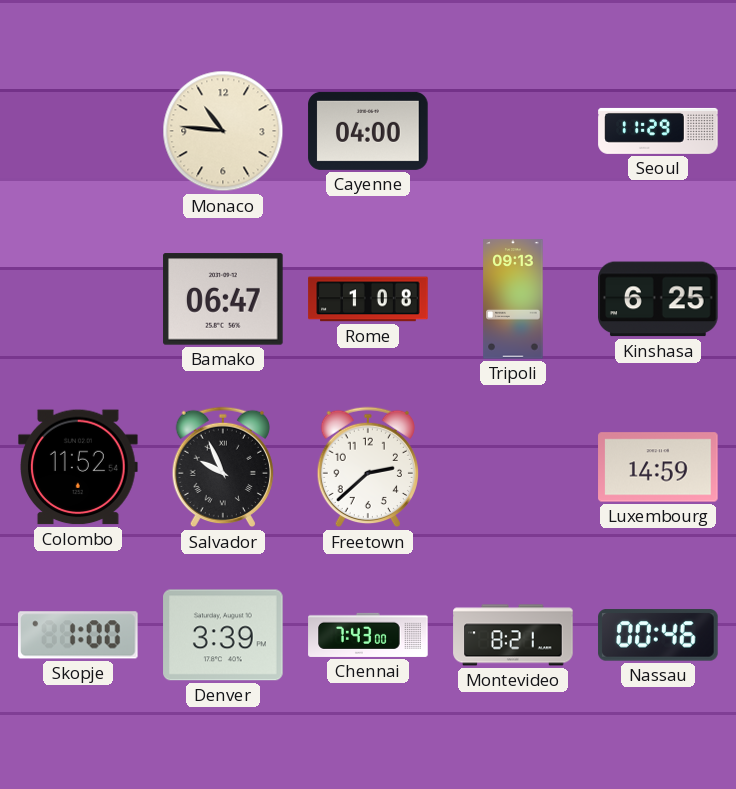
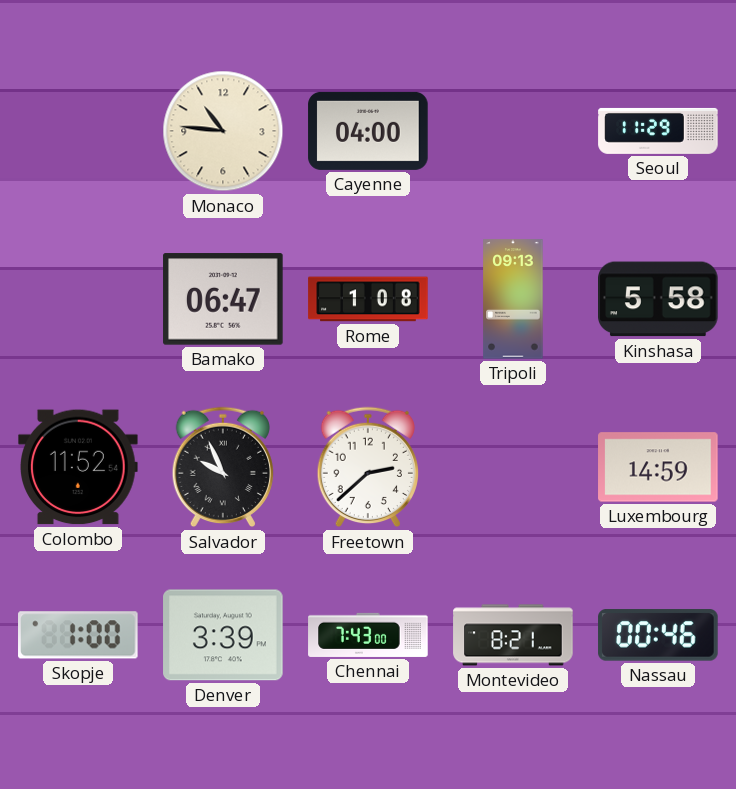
Kinshasa: 6:25 -> 5:58
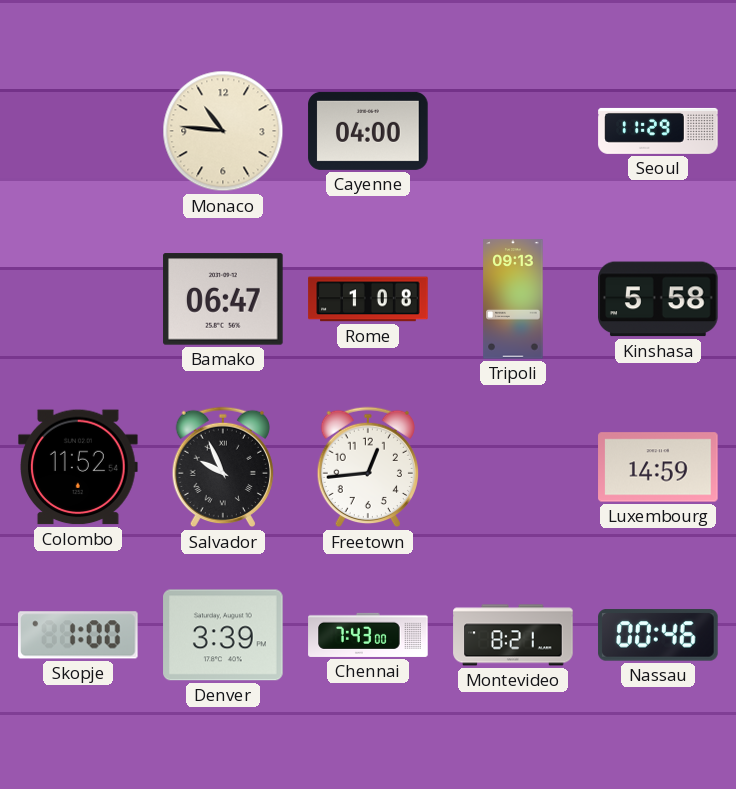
Freetown: 2:38 -> 12:44
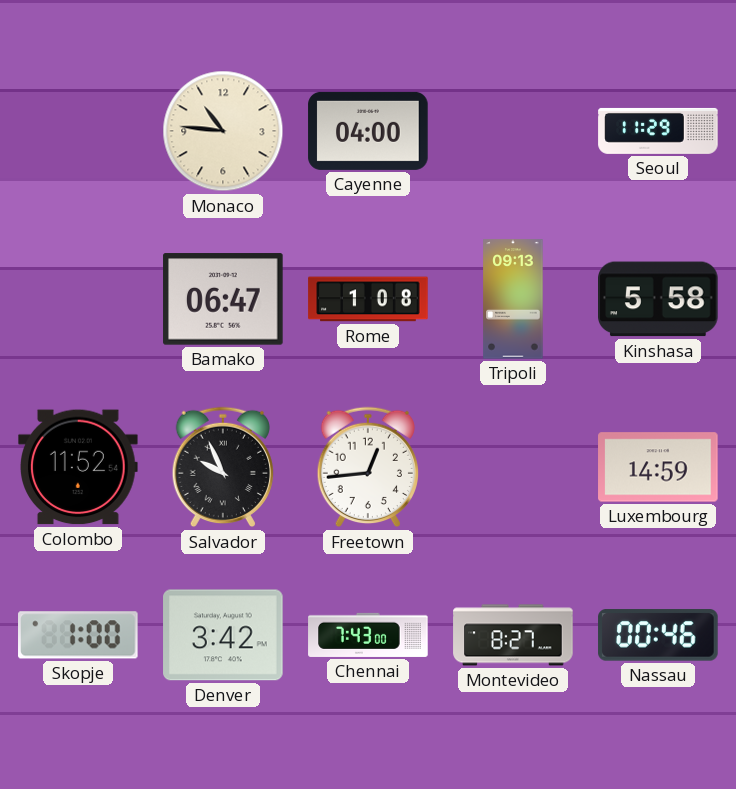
Denver: 3:39 -> 3:42
Montevideo: 8:21 -> 8:27
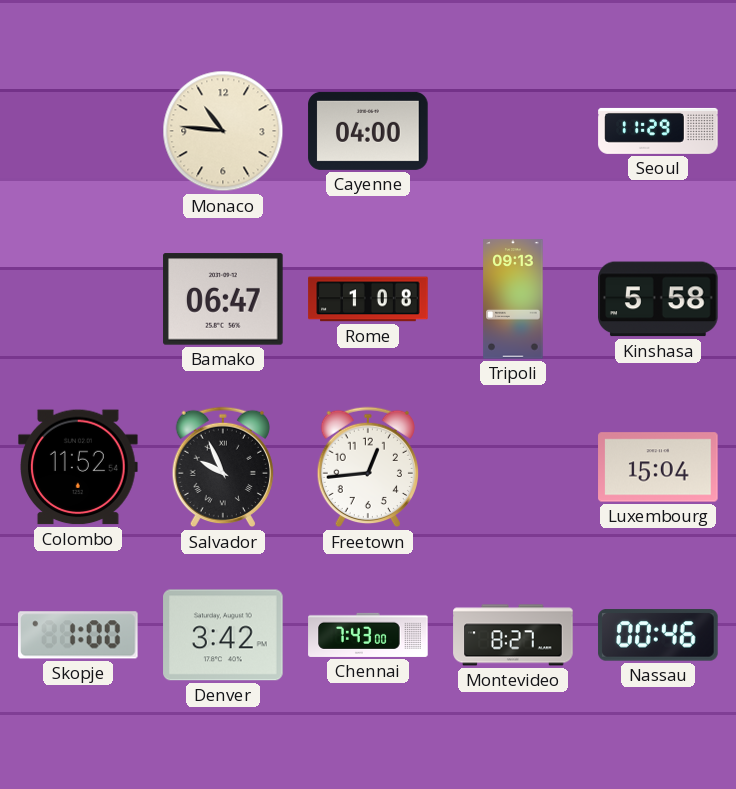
Luxembourg: 14:59 -> 15:04
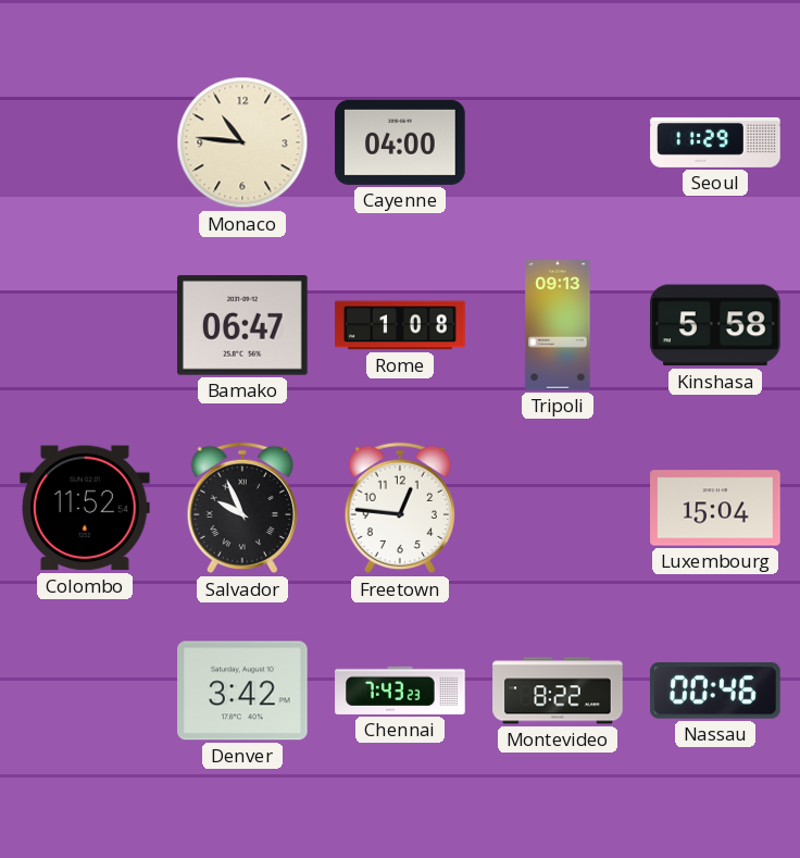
Freetown: 12:44 -> 12:46
Skopje: 1:00 -> none
Chennai: 7:43:00 -> 7:43:23
Montevideo: 8:27 -> 8:22
